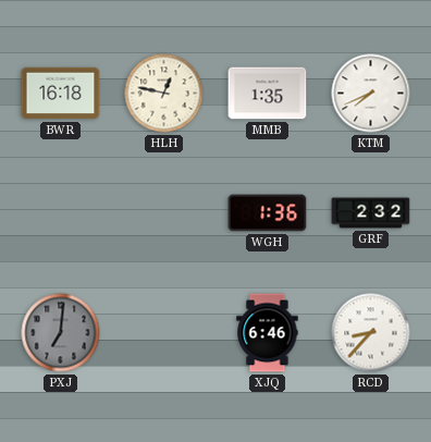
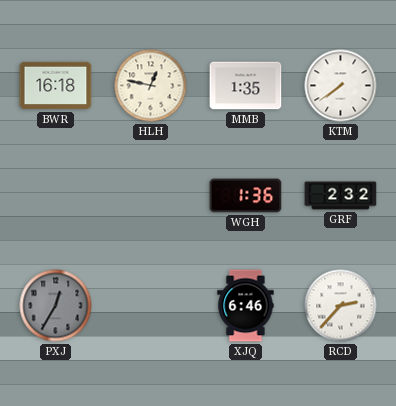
KTM: 7:41 -> 7:39
PXJ: 7:01 -> 12:35
RCD: 8:37 -> 2:37
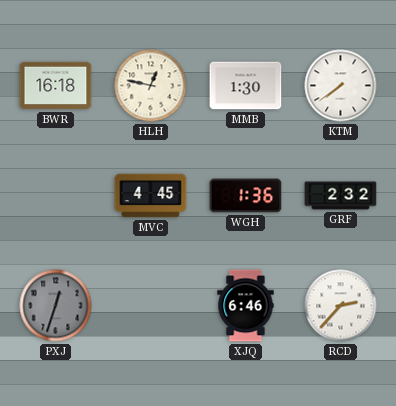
MMB: 1:35 -> 1:30
MVC: none -> 4:45
PXJ: 12:35 -> 12:33
